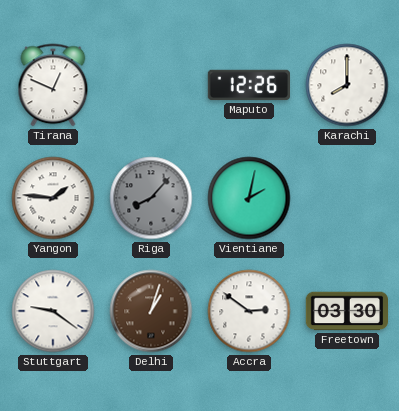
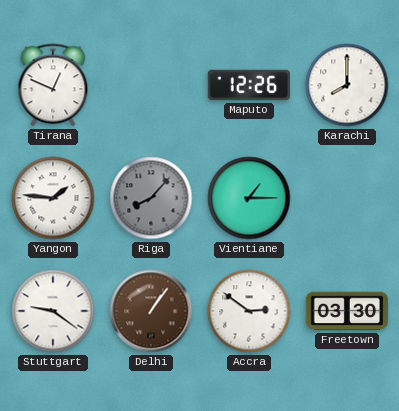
Vientiane: 2:02 -> 1:15
Delhi: 1:03 -> 1:06
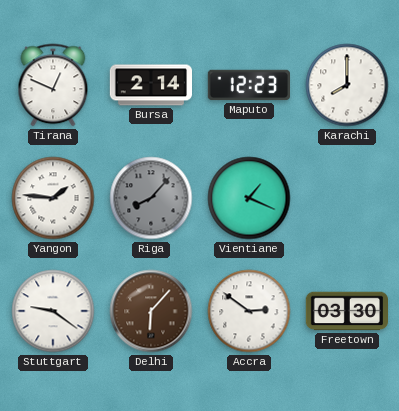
Bursa: none -> 2:14
Maputo: 12:26 -> 12:23
Vientiane: 1:15 -> 1:19
Delhi: 1:06 -> 6:07
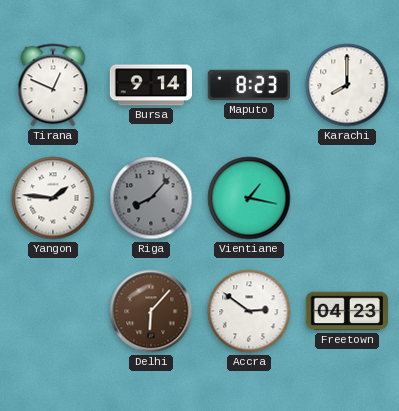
Bursa: 2:14 -> 9:14
Maputo: 12:23 -> 8:23
Vientiane: 1:19 -> 1:17
Stuttgart: 9:21 -> none
Freetown: 03:30 -> 04:23
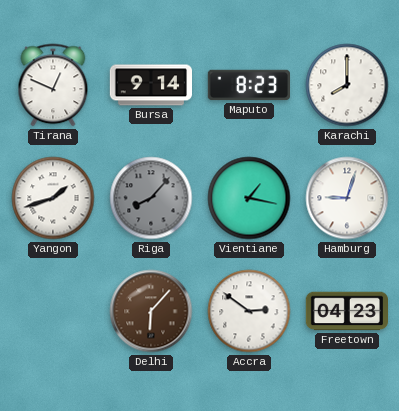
Yangon: 1:46 -> 1:42
Hamburg: none -> 9:03
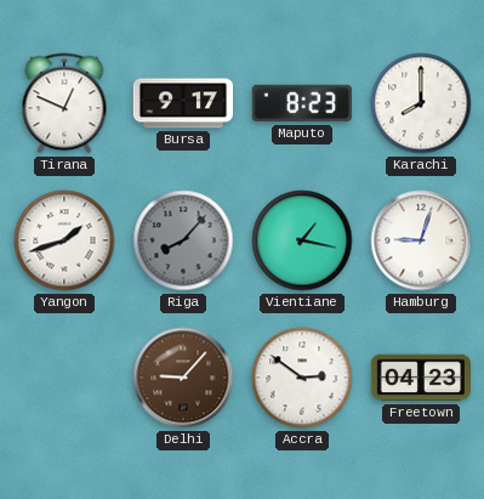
Bursa: 9:14 -> 9:17
Delhi: 6:07 -> 9:07
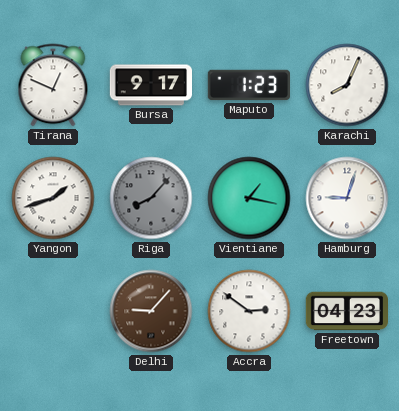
Maputo: 8:23 -> 1:23
Karachi: 8:00 -> 8:04
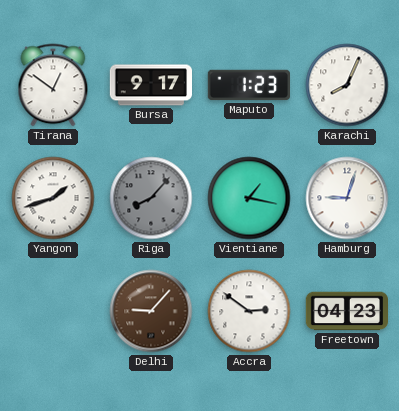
Tirana: 12:49 -> 12:51
